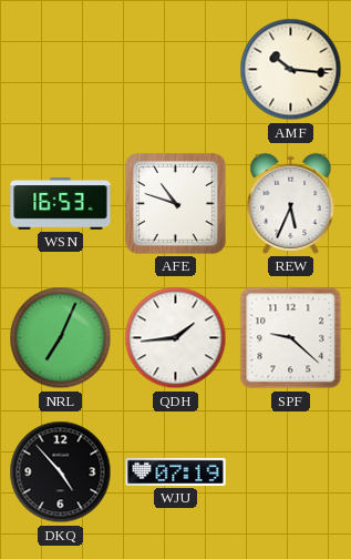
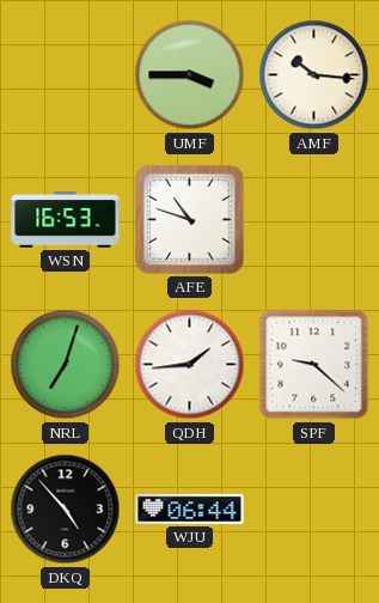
UMF: none -> 3:45
REW: 5:34 -> none
NRL: 7:04 -> 7:03
WJU: 07:19 -> 06:44
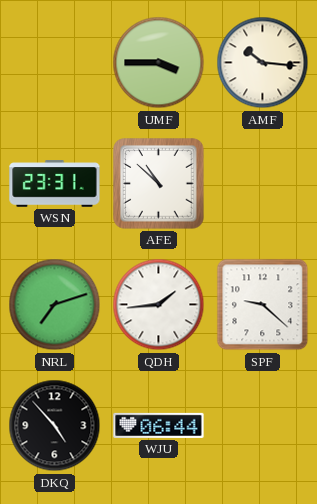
WSN: 16:53 -> 23:31
AFE: 10:48 -> 10:52
NRL: 7:03 -> 7:12
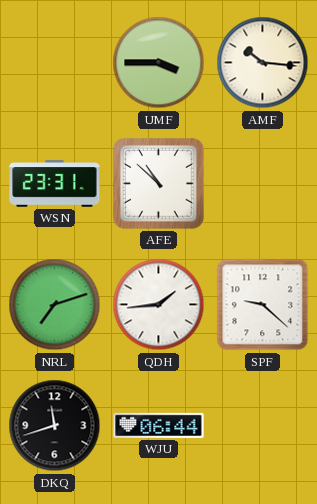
DKQ: 4:53 -> 11:42
